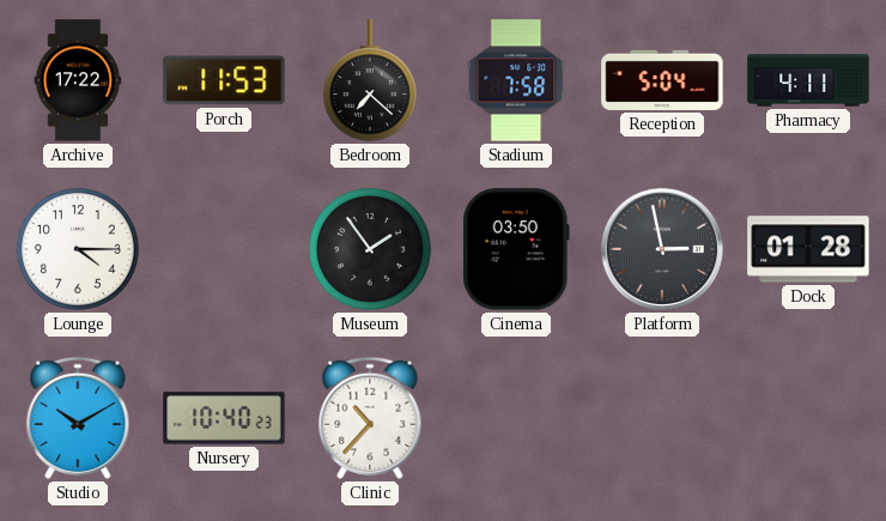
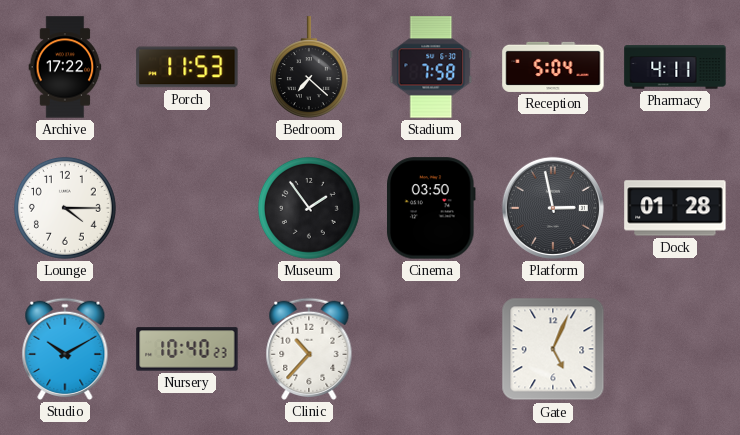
Gate: none -> 5:04
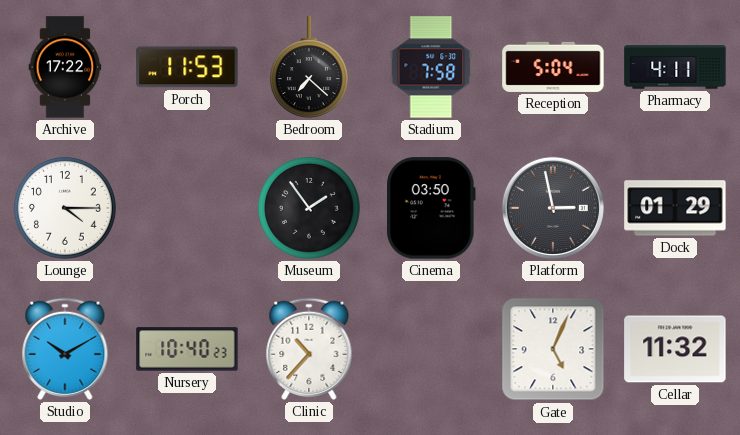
Dock: 01:28 -> 01:29
Cellar: none -> 11:32
